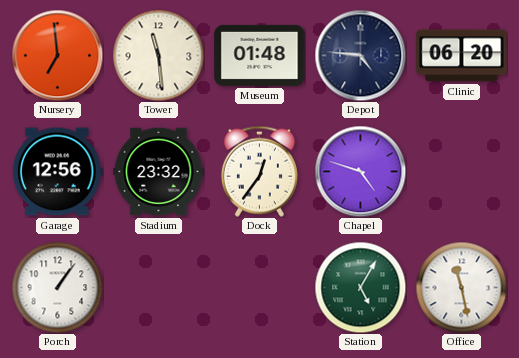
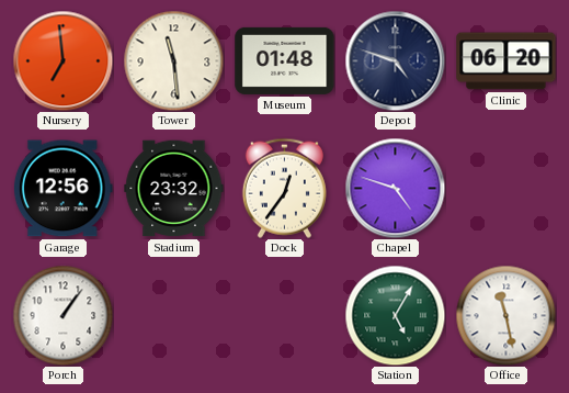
Depot: 4:46 -> 4:48
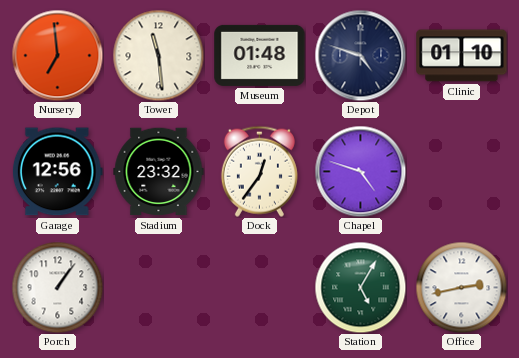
Clinic: 06:20 -> 01:10
Office: 11:28 -> 2:43
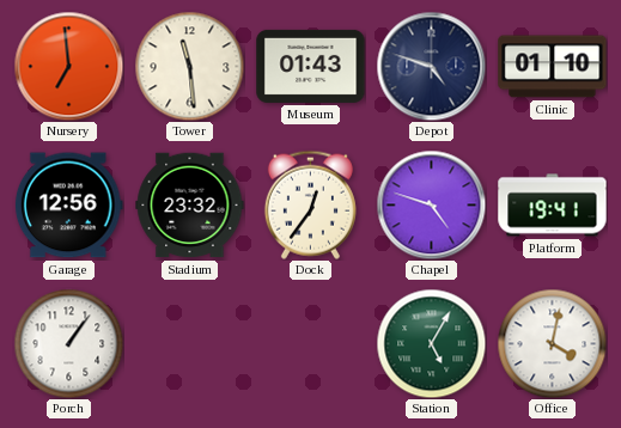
Museum: 01:48 -> 01:43
Platform: none -> 19:41
Office: 2:43 -> 4:02
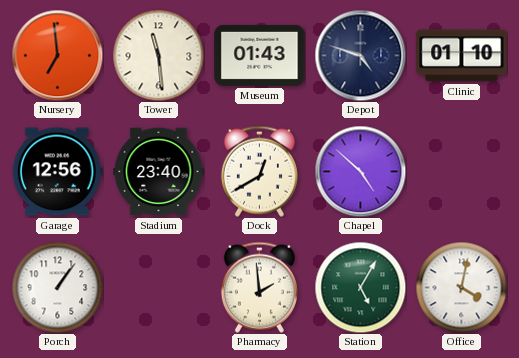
Stadium: 23:32 -> 23:40
Dock: 12:36 -> 12:40
Chapel: 4:48 -> 4:52
Platform: 19:41 -> none
Pharmacy: none -> 1:59
